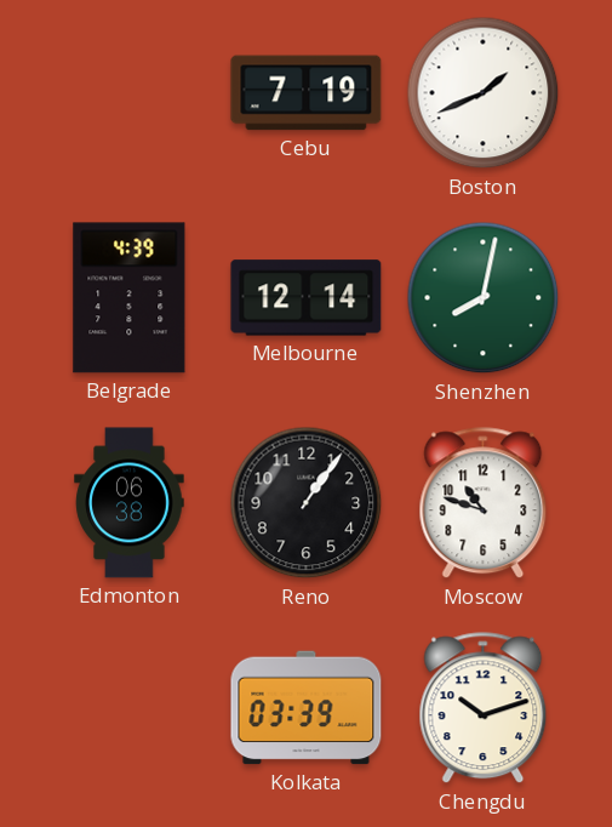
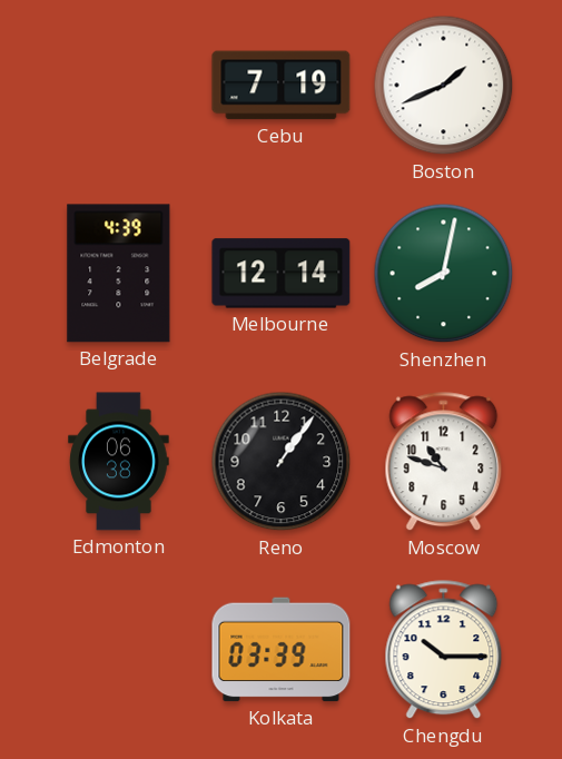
Chengdu: 10:12 -> 10:15
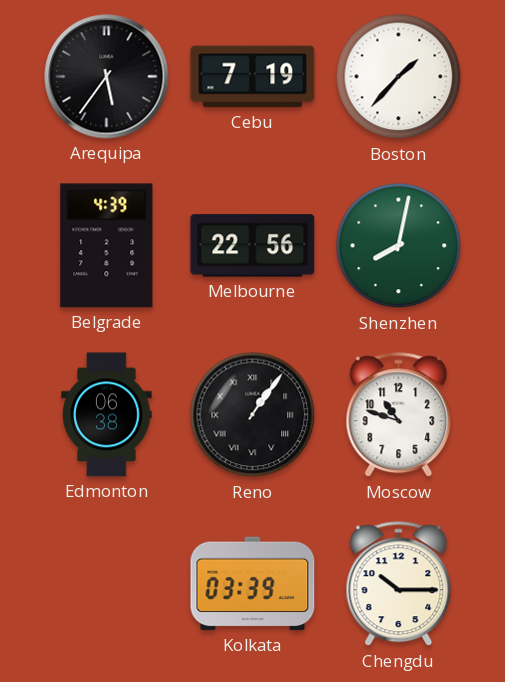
Arequipa: none -> 5:36
Boston: 1:41 -> 1:37
Melbourne: 12:14 -> 22:56
Reno numerals: Arabic -> Roman
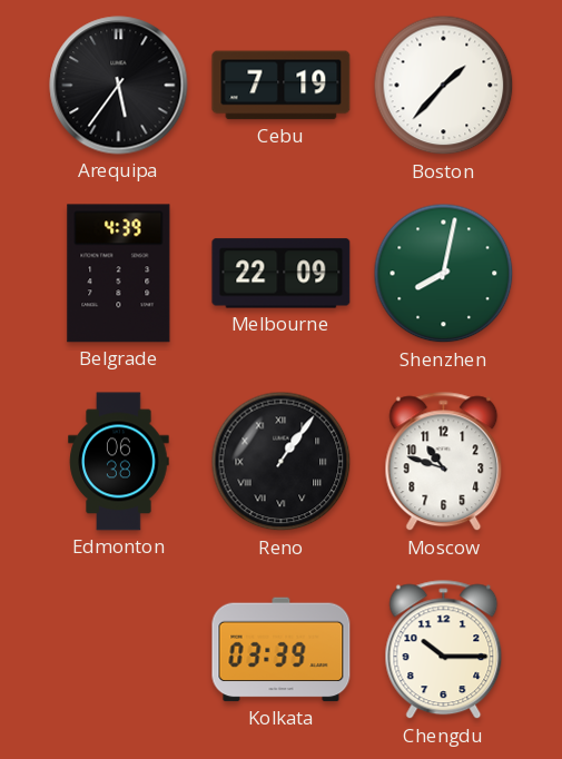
Melbourne: 22:56 -> 22:09
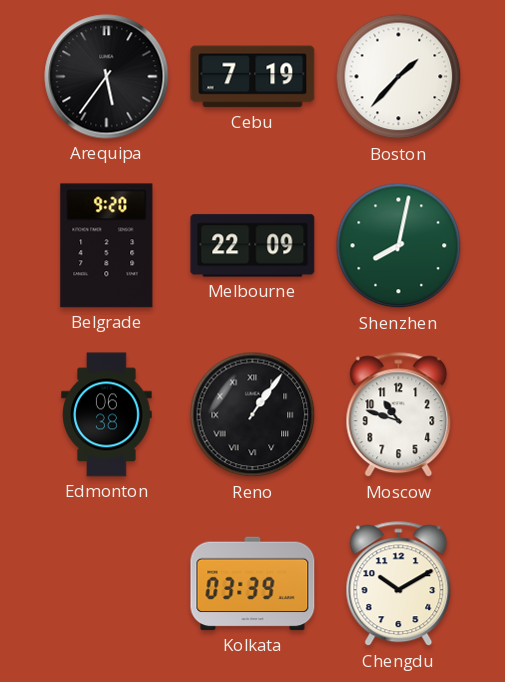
Belgrade: 4:39 -> 9:20
Chengdu: 10:15 -> 10:10
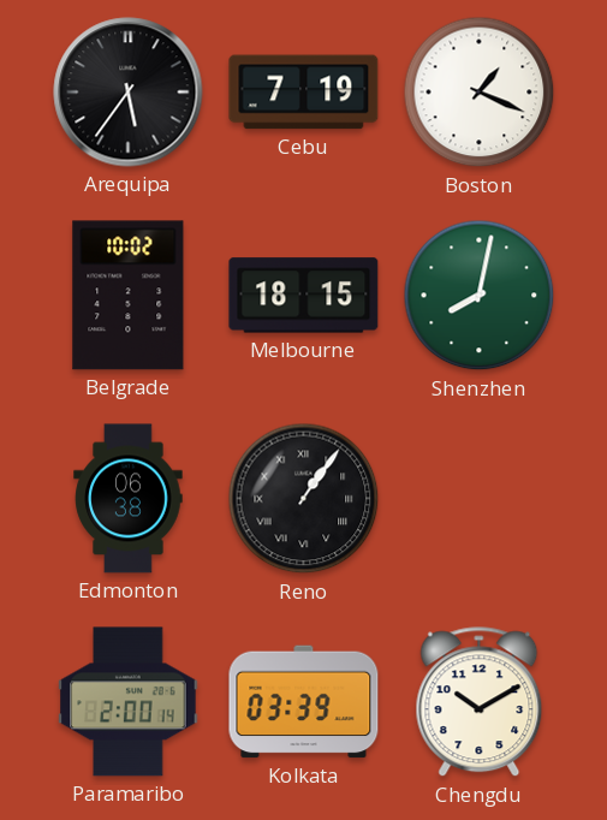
Boston: 1:37 -> 1:19
Belgrade: 9:20 -> 10:02
Melbourne: 22:09 -> 18:15
Moscow: 10:48 -> none
Paramaribo: none -> 2:00
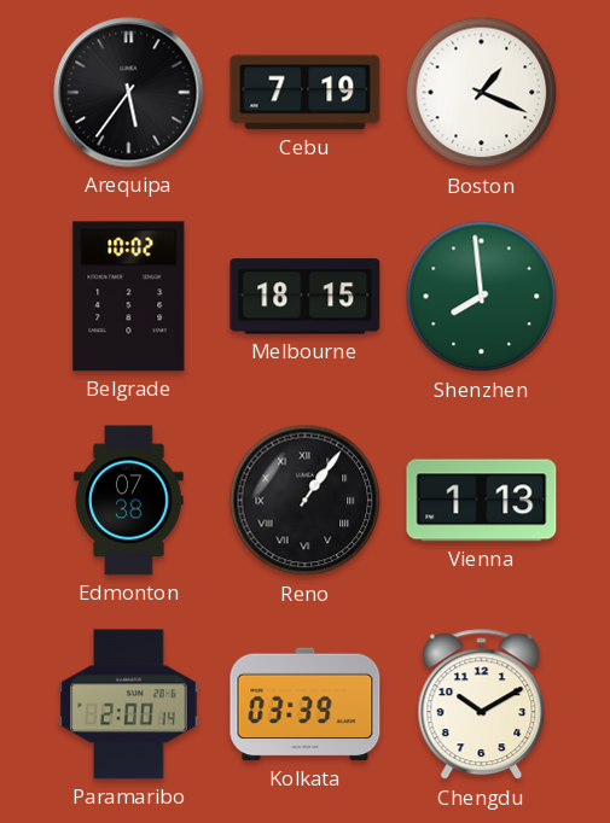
Shenzhen: 8:02 -> 7:59
Edmonton: 06:38 -> 07:38
Vienna: none -> 1:13
